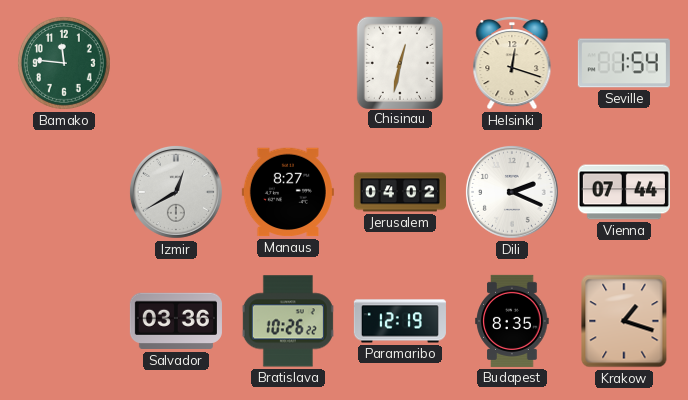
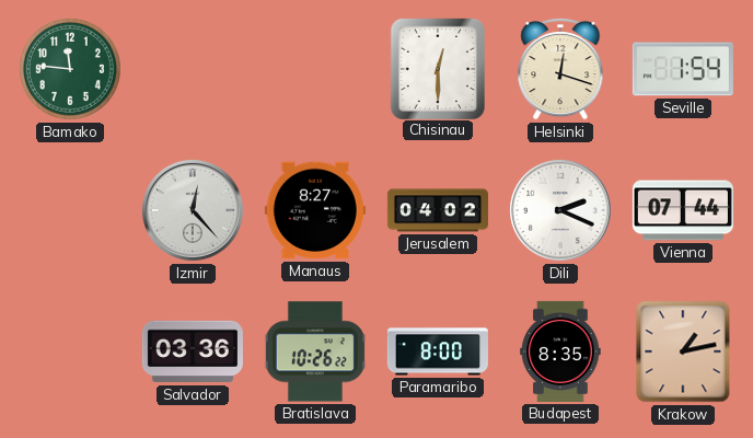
Chisinau: 12:32 -> 12:30
Izmir: 12:40 -> 12:23
Paramaribo: 12:19 -> 8:00
Krakow: 1:18 -> 1:13
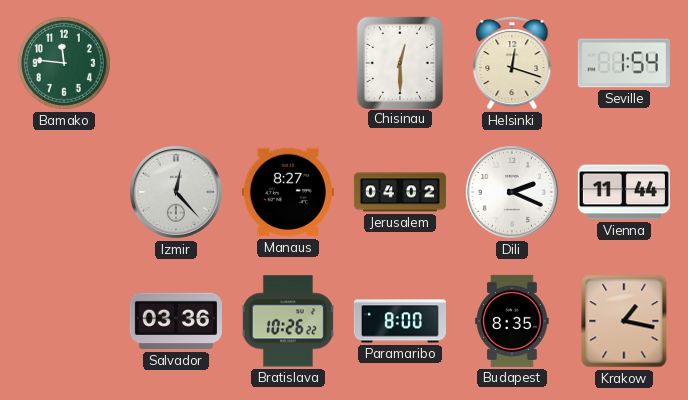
Vienna: 07:44 -> 11:44
Krakow: 1:13 -> 1:17
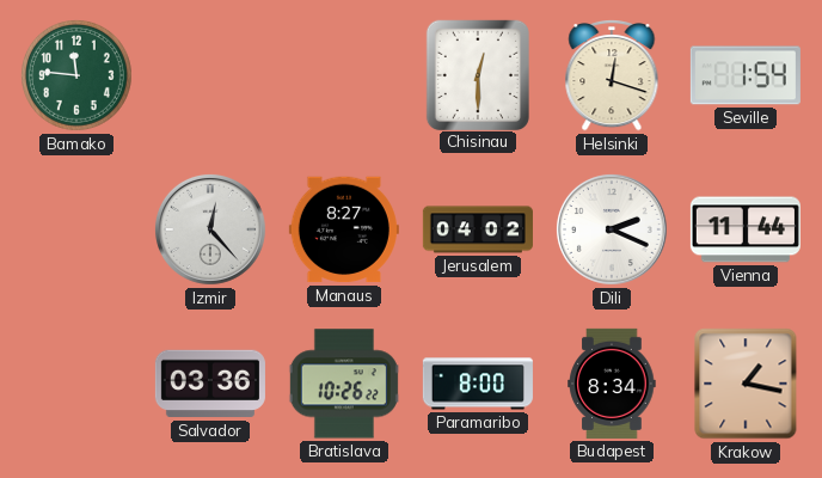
Budapest: 8:35 -> 8:34
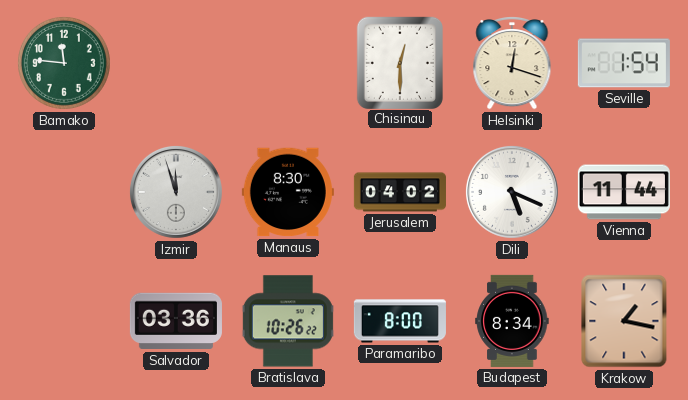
Izmir: 12:23 -> 11:57
Manaus: 8:27 -> 8:30
Dili: 2:19 -> 5:19
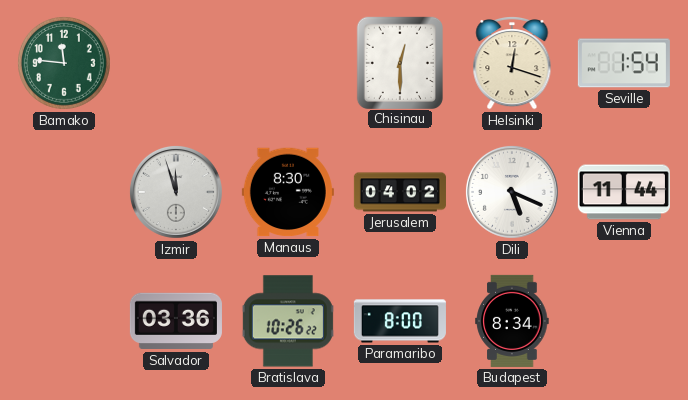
Krakow: 1:17 -> none
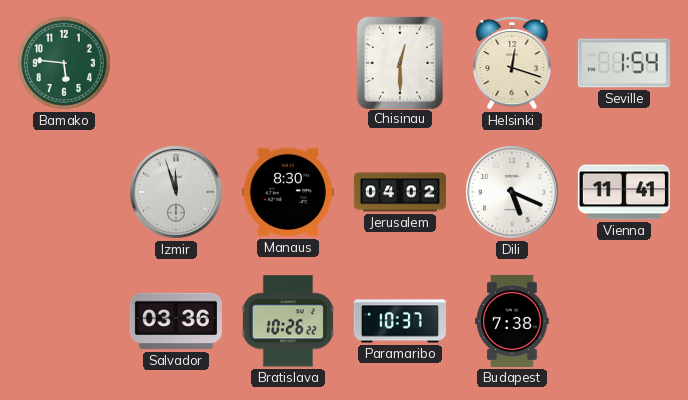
Bamako: 11:46 -> 5:46
Vienna: 11:44 -> 11:41
Paramaribo: 8:00 -> 10:37
Budapest: 8:34 -> 7:38
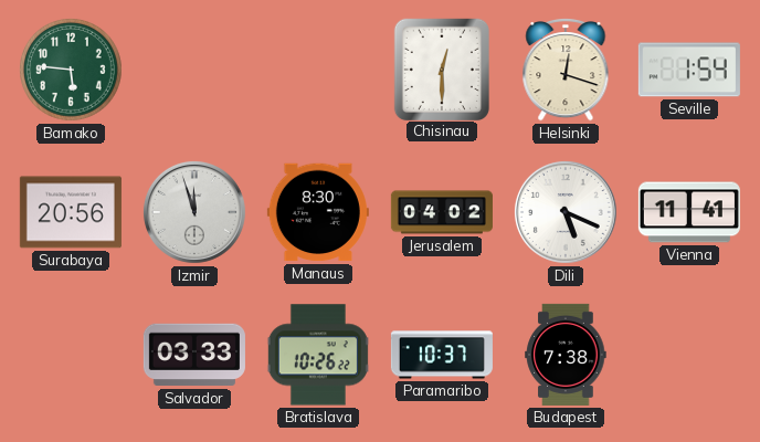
Surabaya: none -> 20:56
Salvador: 03:36 -> 03:33
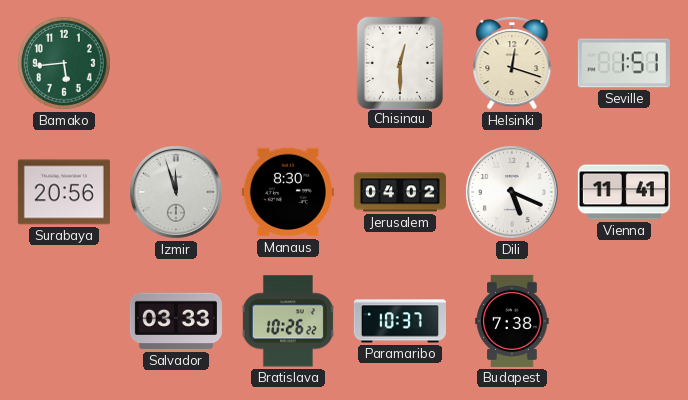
Bamako: 5:46 -> 5:44
Seville: 1:54 -> 1:51
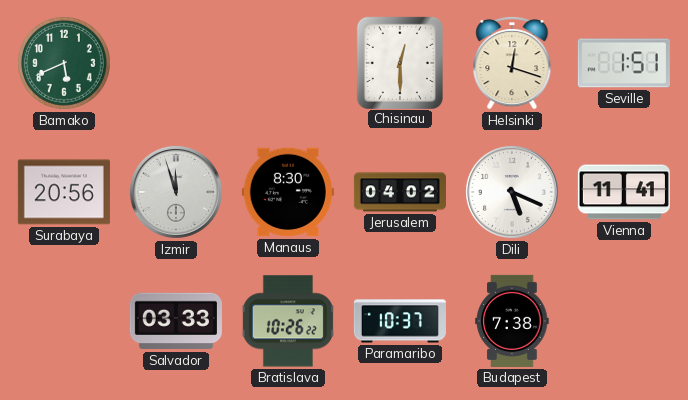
Bamako: 5:44 -> 5:41
